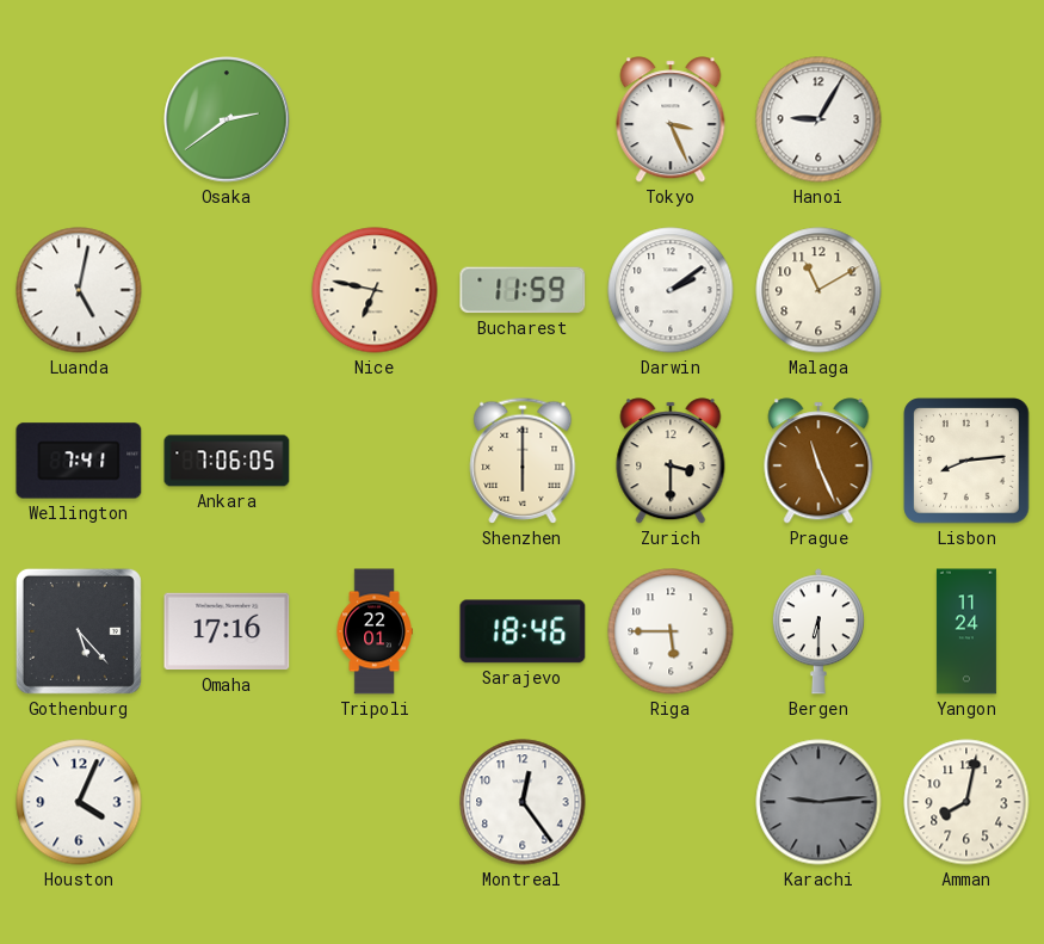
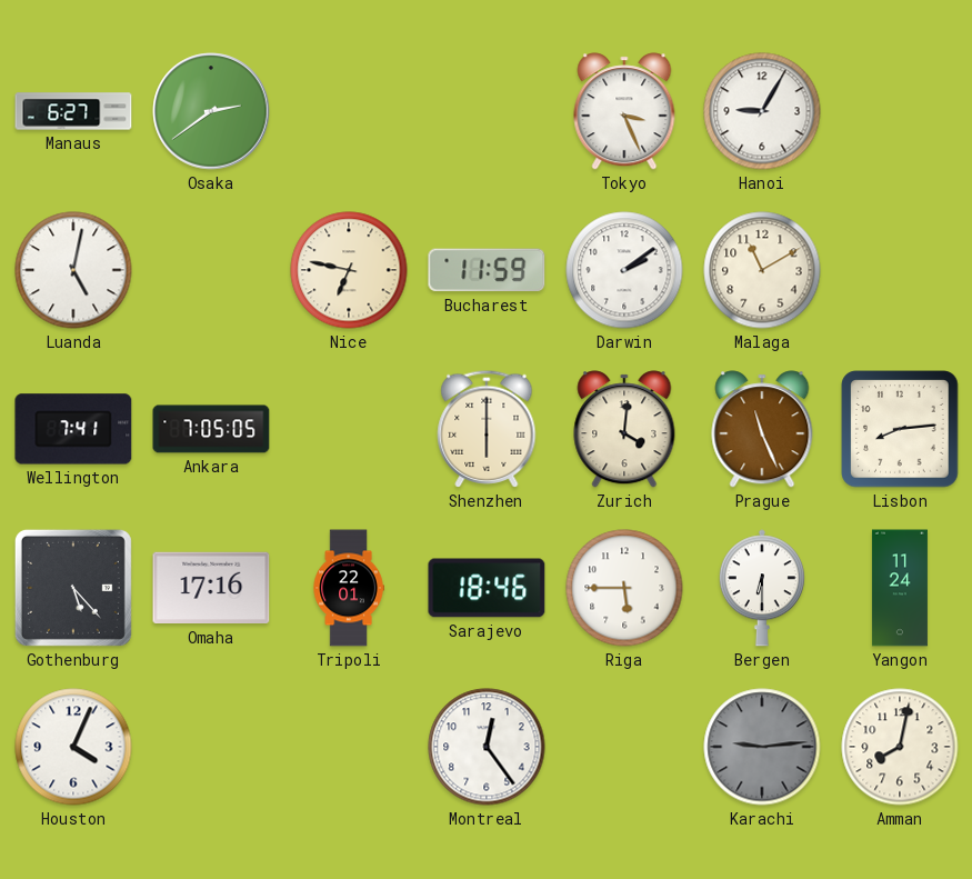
Manaus: none -> 6:27
Ankara: 7:06 -> 7:05
Zurich: 3:30 -> 4:01
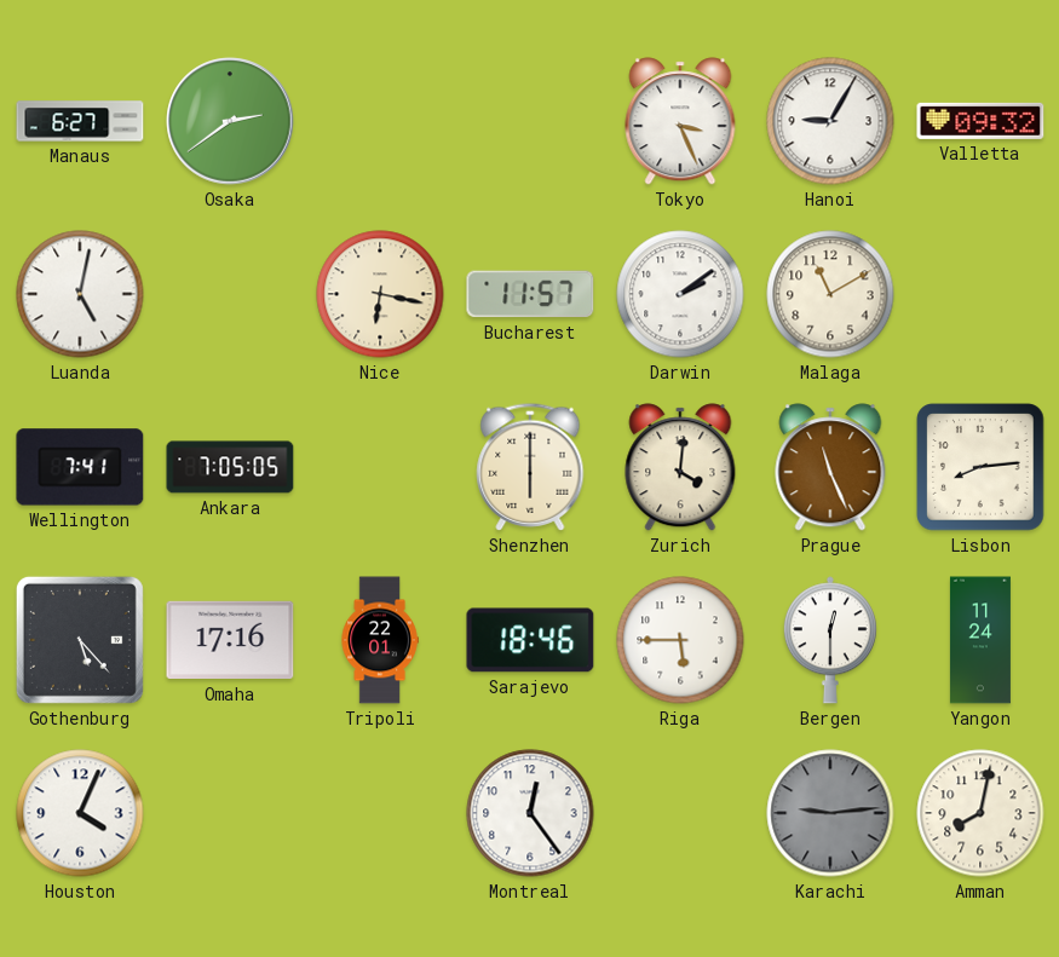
Valletta: none -> 09:32
Nice: 6:47 -> 6:17
Bucharest: 11:59 -> 11:57
Bergen: 6:30 -> 12:30
